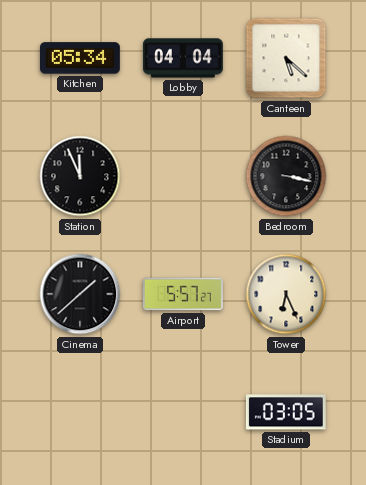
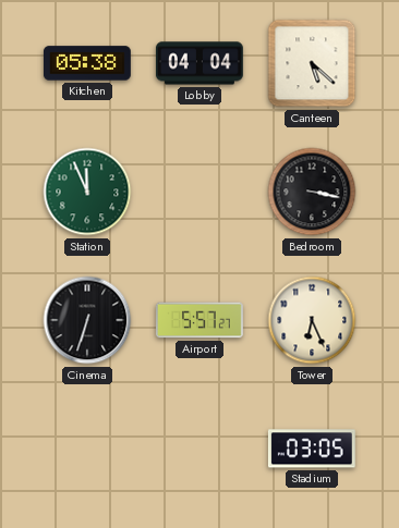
Kitchen: 05:34 -> 05:38
Station dial: black -> green
Cinema: 1:38 -> 6:33
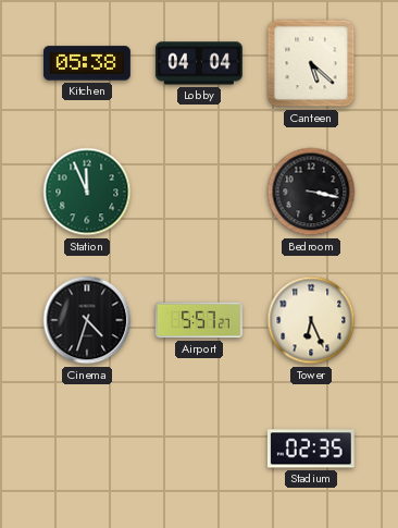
Cinema: 6:33 -> 4:33
Stadium: 03:05 -> 02:35
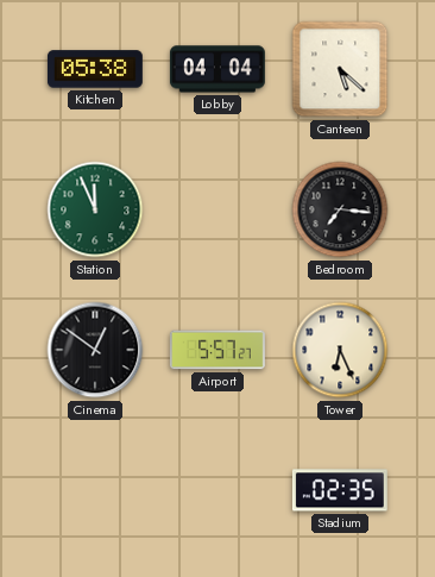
Bedroom: 3:17 -> 7:16
Cinema: 4:33 -> 12:51
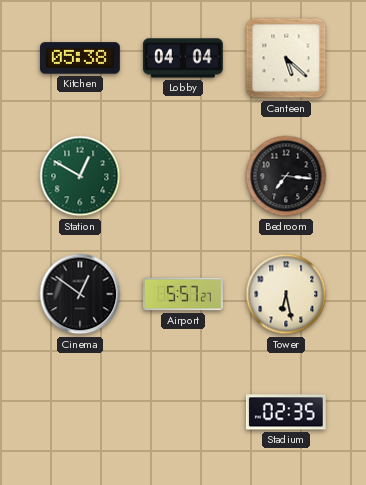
Station: 11:56 -> 12:50
Tower: 6:26 -> 6:28
